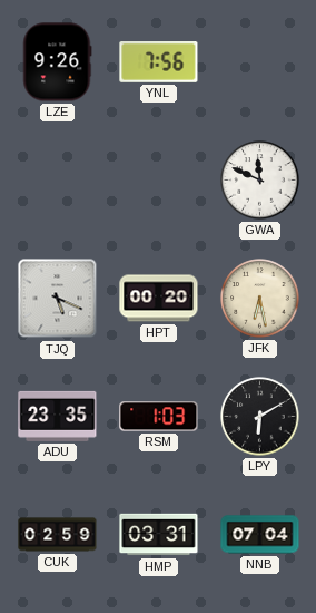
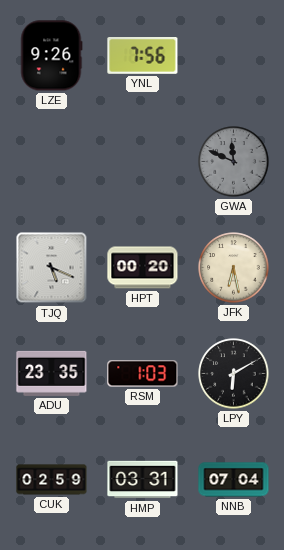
GWA dial: white -> grey
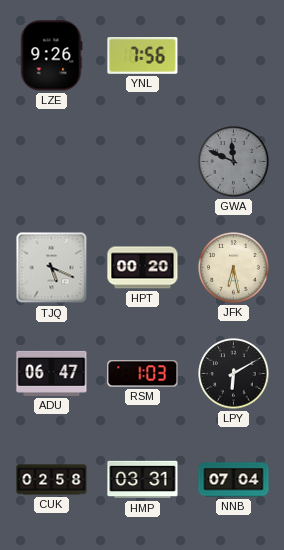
ADU: 23:35 -> 06:47
CUK: 02:59 -> 02:58
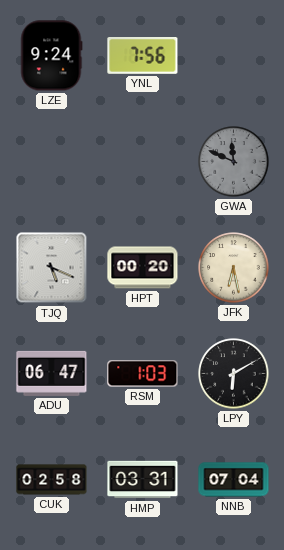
LZE: 9:26 -> 9:24
